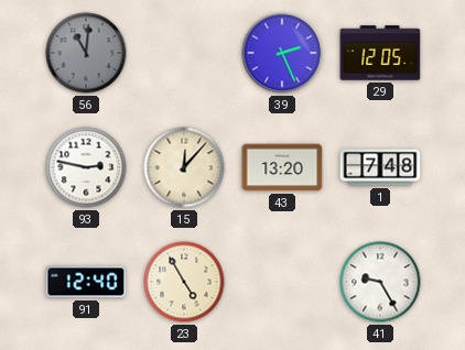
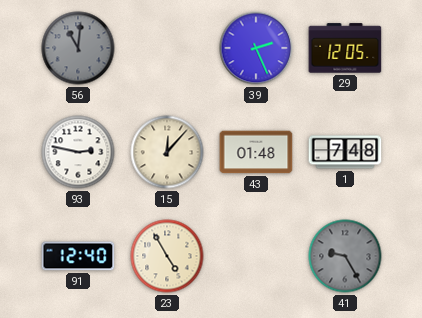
43: 13:20 -> 01:48
41 dial: white -> grey
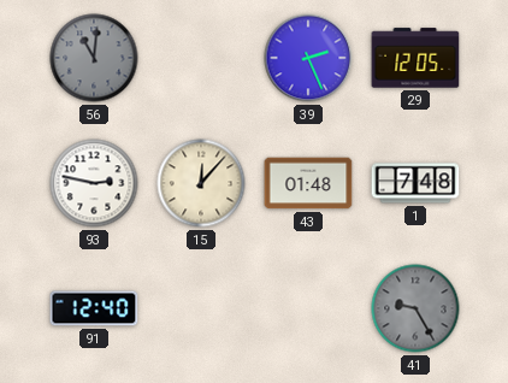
23: 4:55 -> none
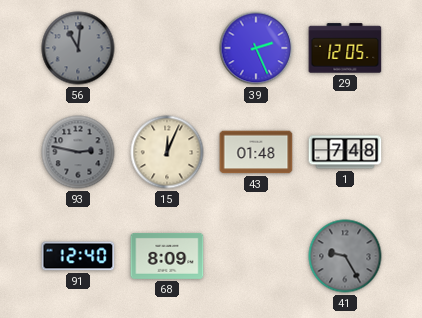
93 dial: white -> grey
15: 12:07 -> 12:04
68: none -> 8:09
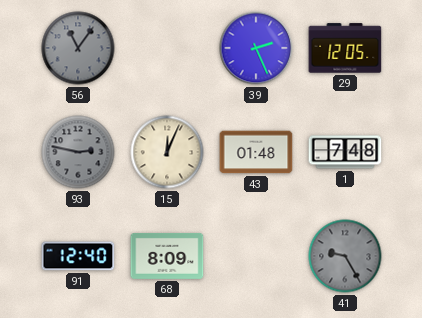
56: 11:01 -> 11:06
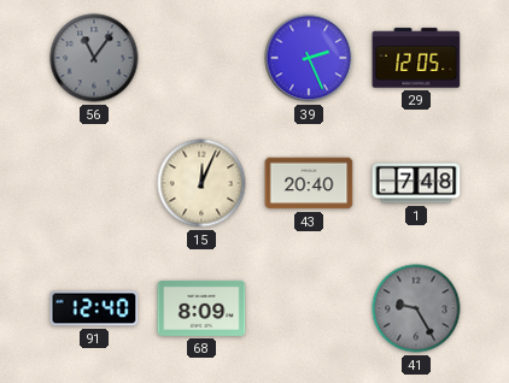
93: 2:47 -> none
43: 01:48 -> 20:40
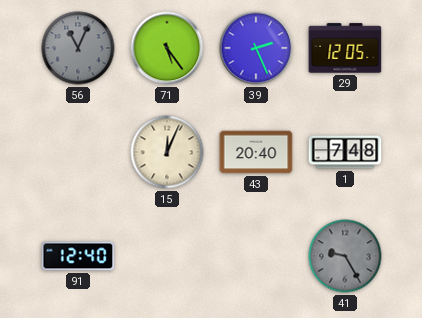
56: 11:06 -> 11:04
71: none -> 5:24
68: 8:09 -> none
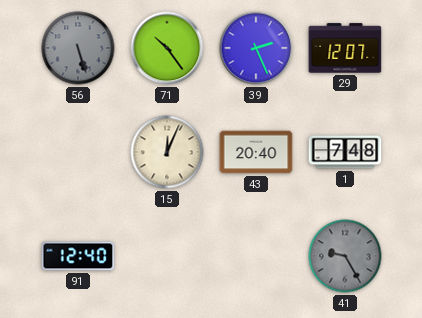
56: 11:04 -> 5:27
71: 5:24 -> 10:24
29: 12:05 -> 12:07
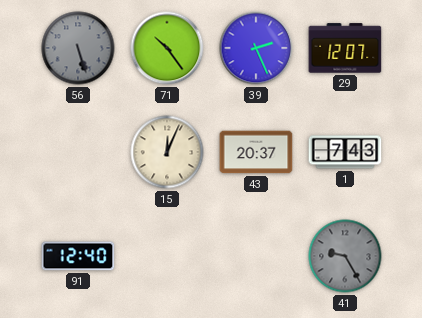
43: 20:40 -> 20:37
1: 7:48 -> 7:43
